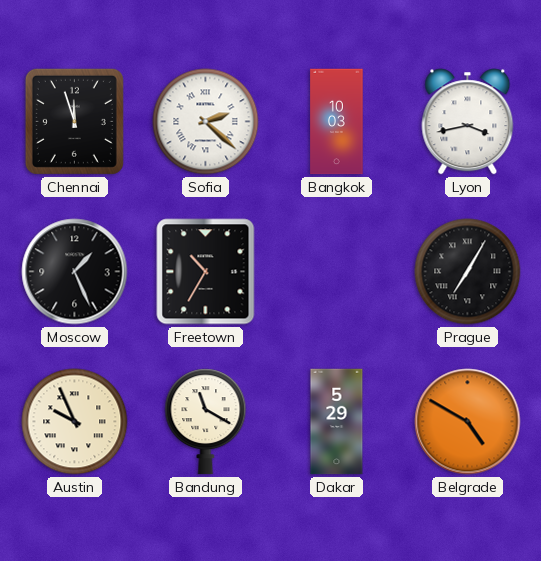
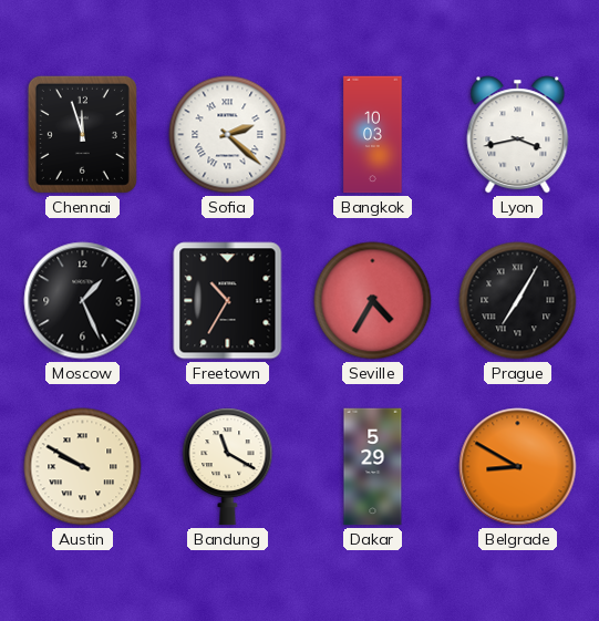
Seville: none -> 4:35
Austin: 9:56 -> 9:50
Belgrade: 4:50 -> 8:50
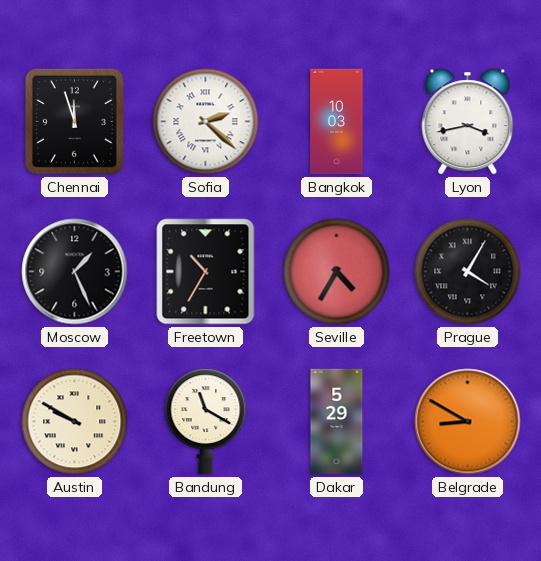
Prague: 7:05 -> 4:05
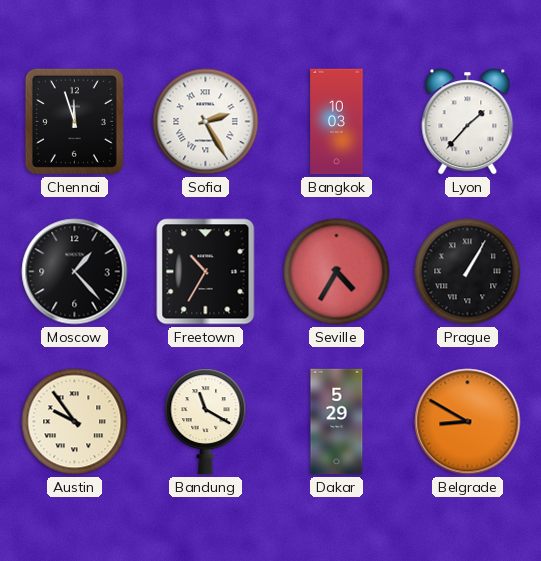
Sofia: 2:22 -> 2:25
Lyon: 3:43 -> 1:37
Moscow: 1:26 -> 1:23
Prague: 4:05 -> 1:05
Austin: 9:50 -> 9:54
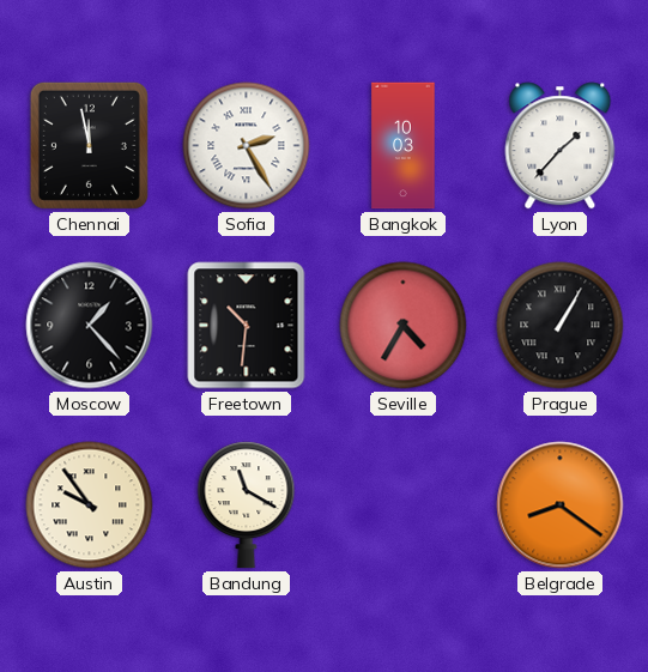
Chennai: 11:57 -> 11:58
Freetown: 10:35 -> 10:31
Dakar: 5:29 -> none
Belgrade: 8:50 -> 8:21
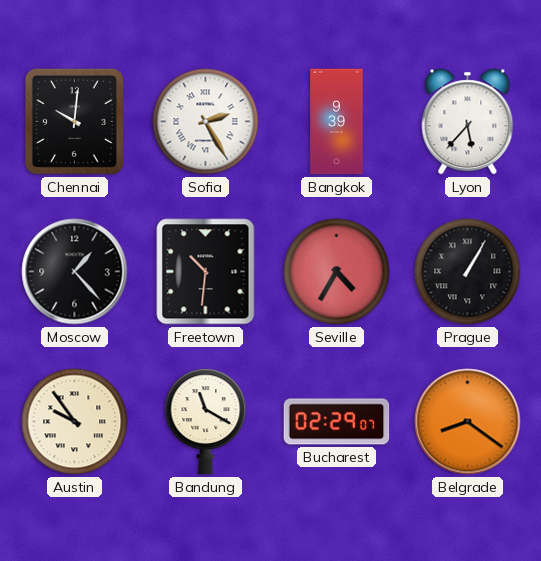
Chennai: 11:58 -> 10:01
Bangkok: 10:03 -> 9:39
Lyon: 1:37 -> 5:37
Bucharest: none -> 02:29
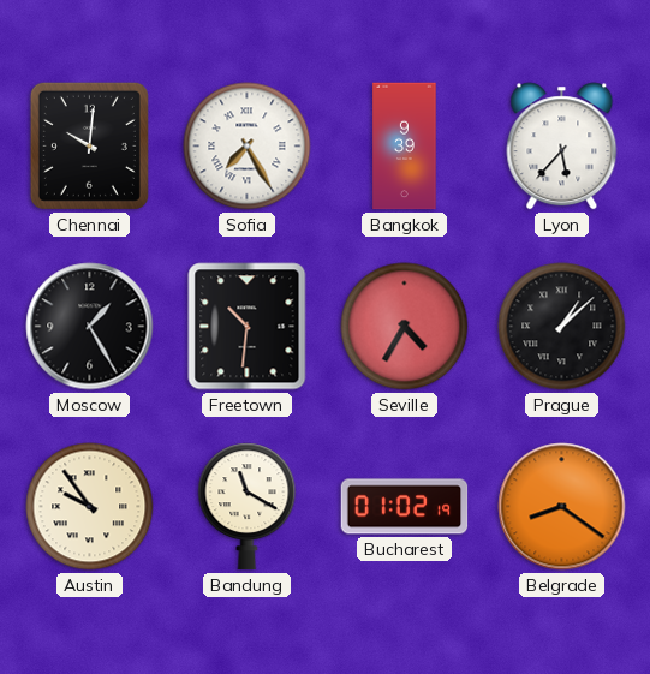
Sofia: 2:25 -> 7:25
Moscow: 1:23 -> 1:25
Prague: 1:05 -> 1:08
Bucharest: 02:29 -> 01:02
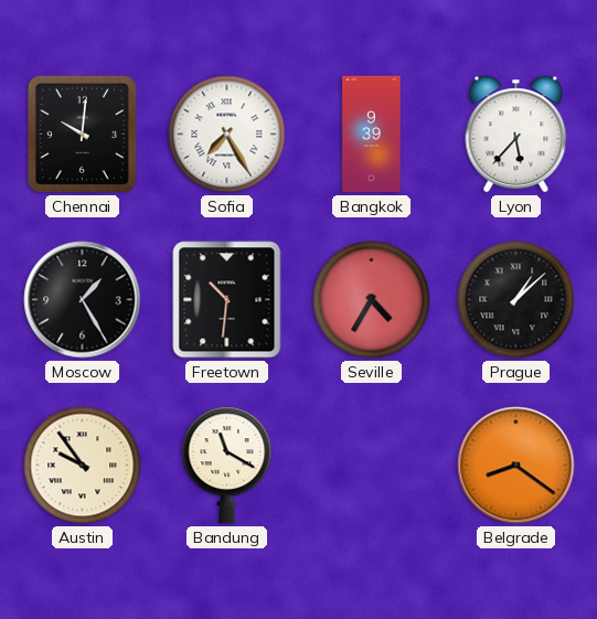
Bucharest: 01:02 -> none
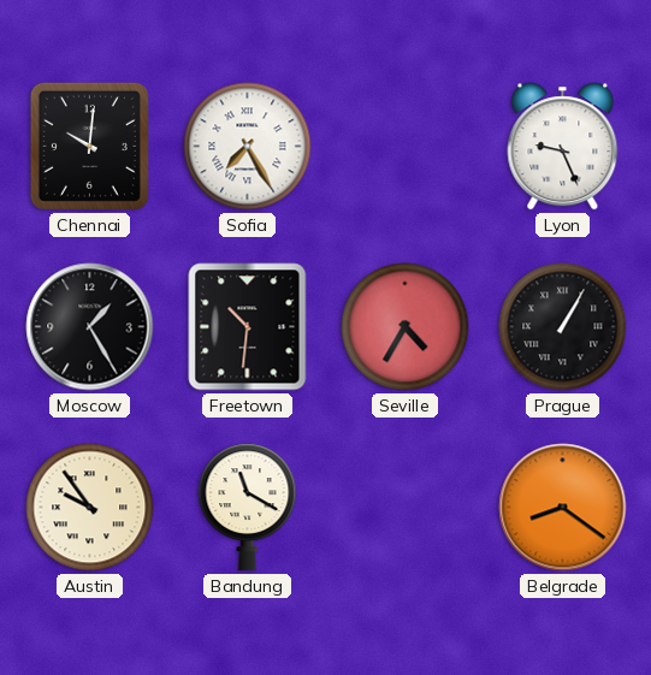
Bangkok: 9:39 -> none
Lyon: 5:37 -> 9:26
Prague: 1:08 -> 1:05
